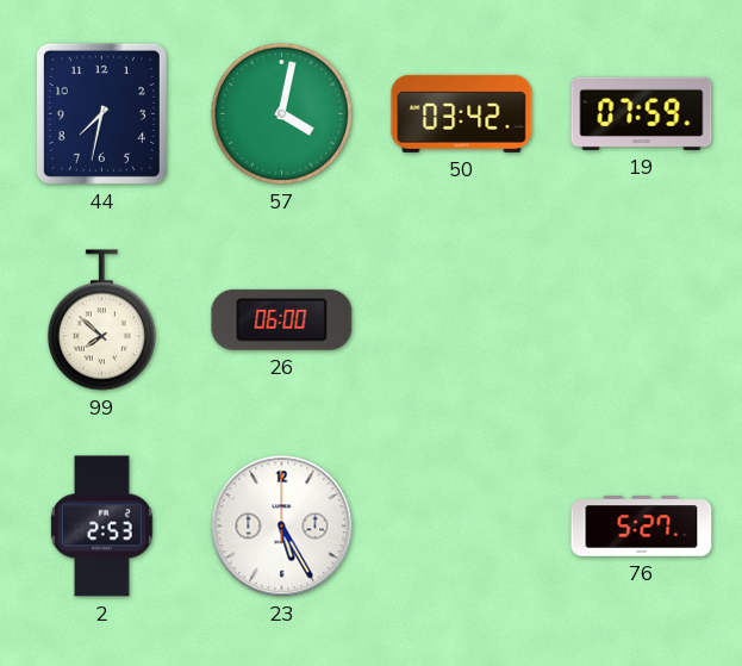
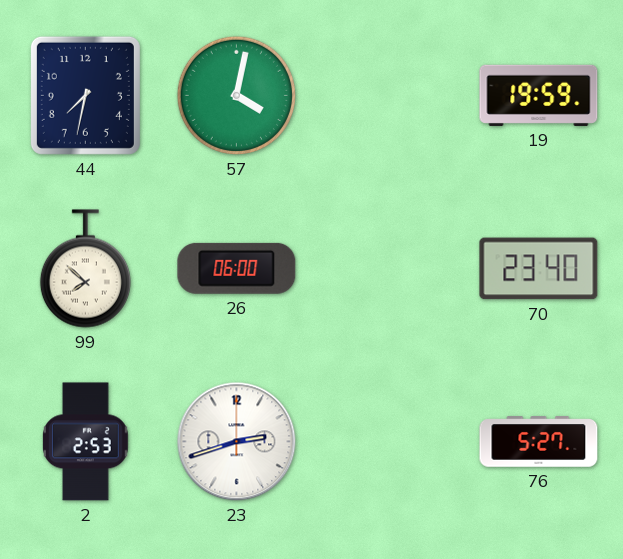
50: 03:42 -> none
19: 07:59 -> 19:59
70: none -> 23:40
23: 5:25 -> 2:42
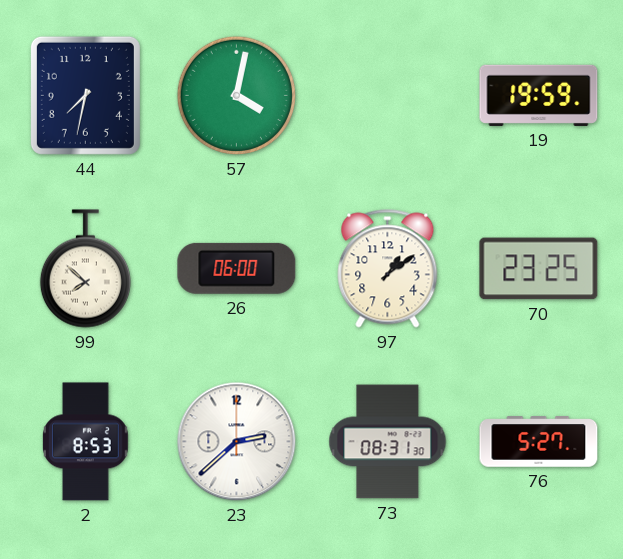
97: none -> 1:09
70: 23:40 -> 23:25
2: 2:53 -> 8:53
23: 2:42 -> 2:38
73: none -> 08:31
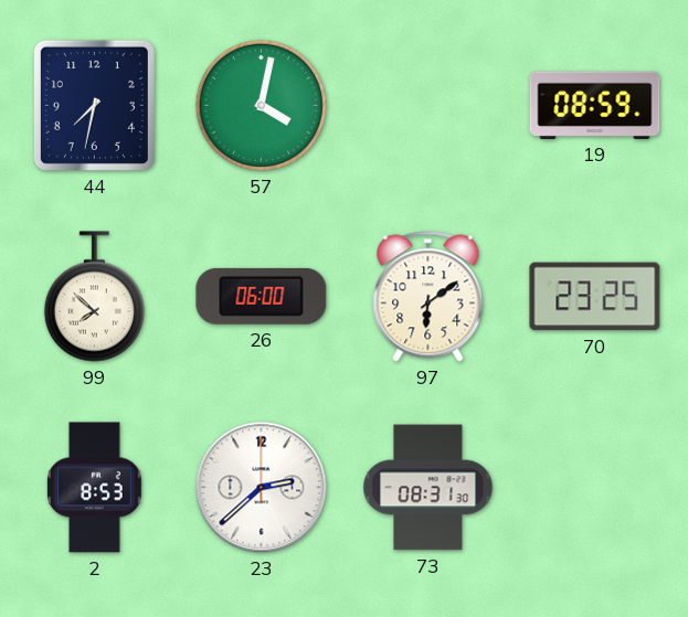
19: 19:59 -> 08:59
97: 1:09 -> 6:09
76: 5:27 -> none
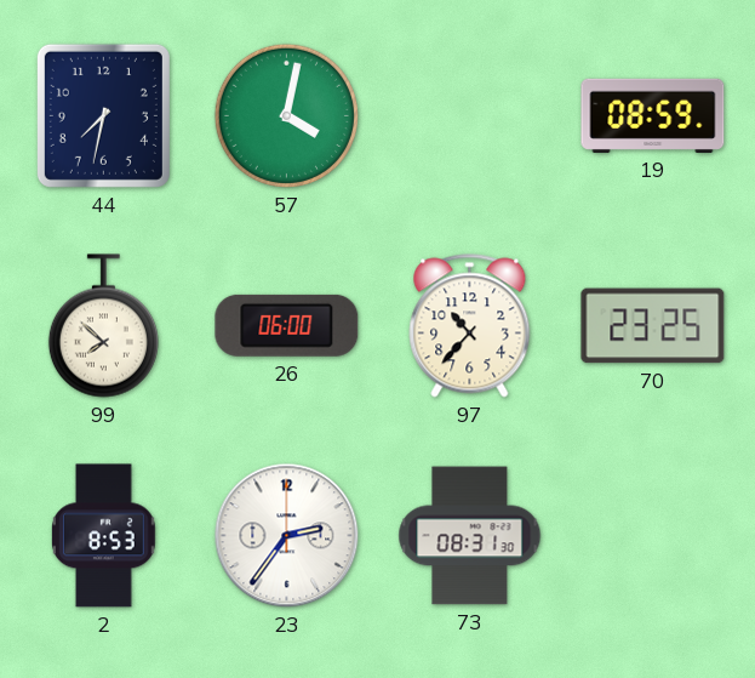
97: 6:09 -> 10:37
23: 2:38 -> 2:36
